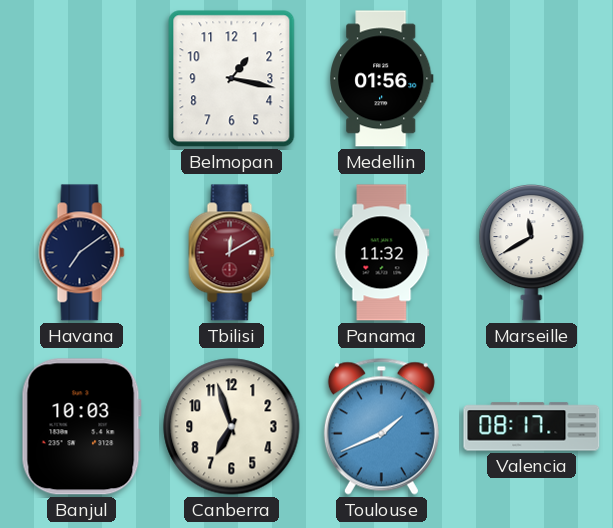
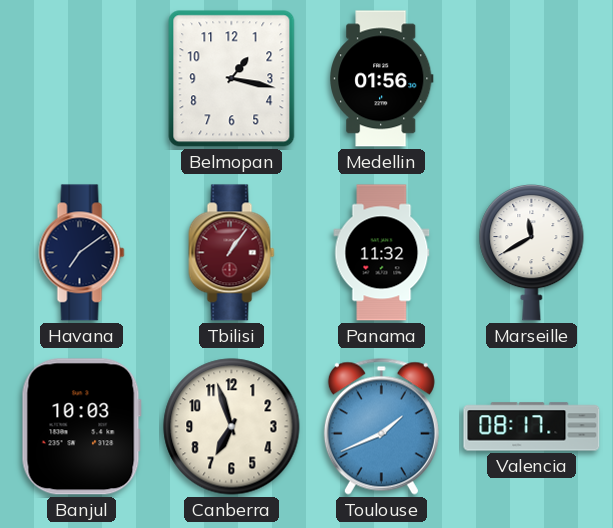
Tbilisi: 12:10 -> 1:06
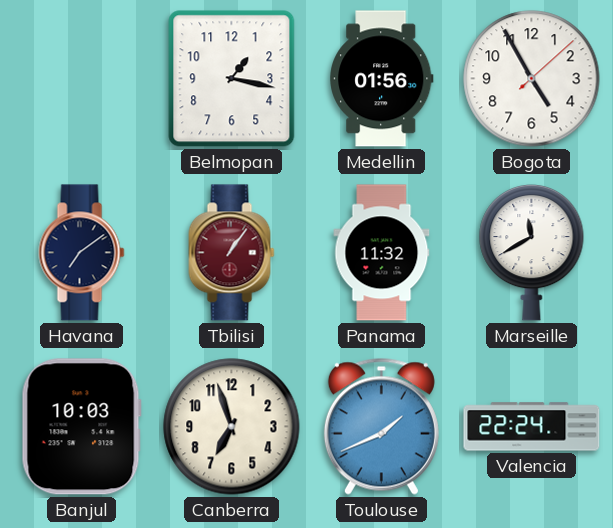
Bogota: none -> 4:55
Valencia: 08:17 -> 22:24
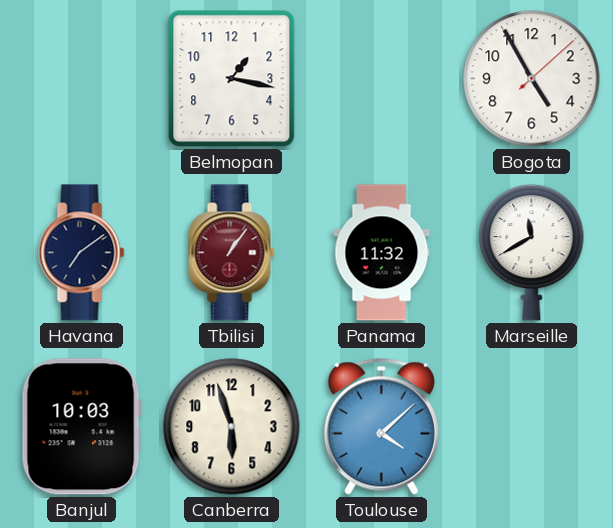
Medellin: 01:56 -> none
Canberra: 6:57 -> 5:57
Toulouse: 1:41 -> 4:08
Valencia: 22:24 -> none
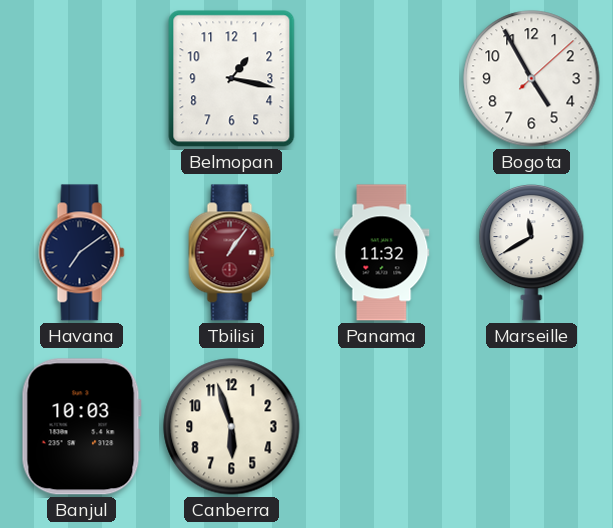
Toulouse: 4:08 -> none
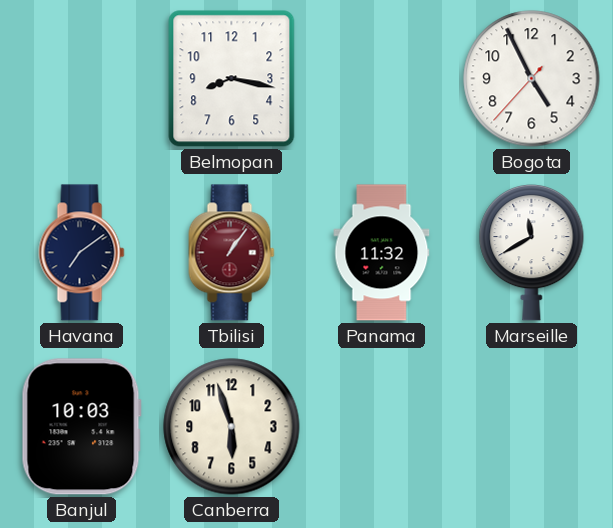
Belmopan: 1:17 -> 8:17
Bogota: 4:55:08 -> 4:55:37
